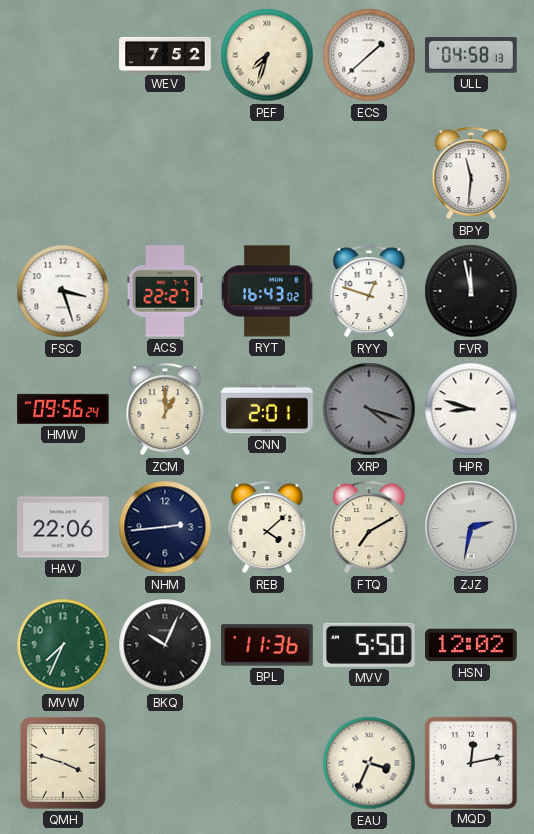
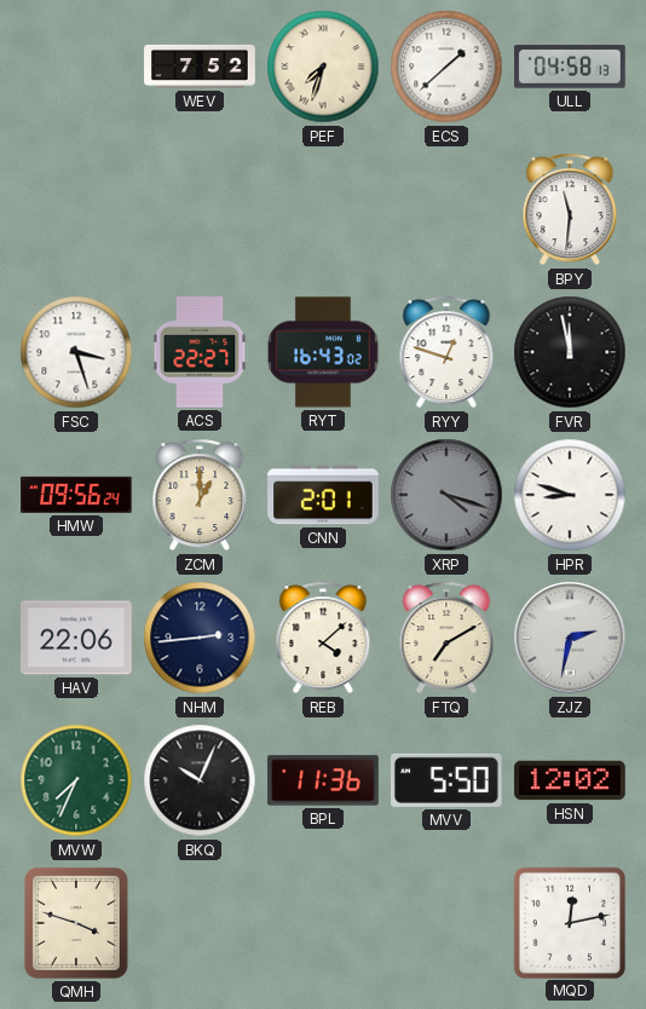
EAU: 3:34 -> none
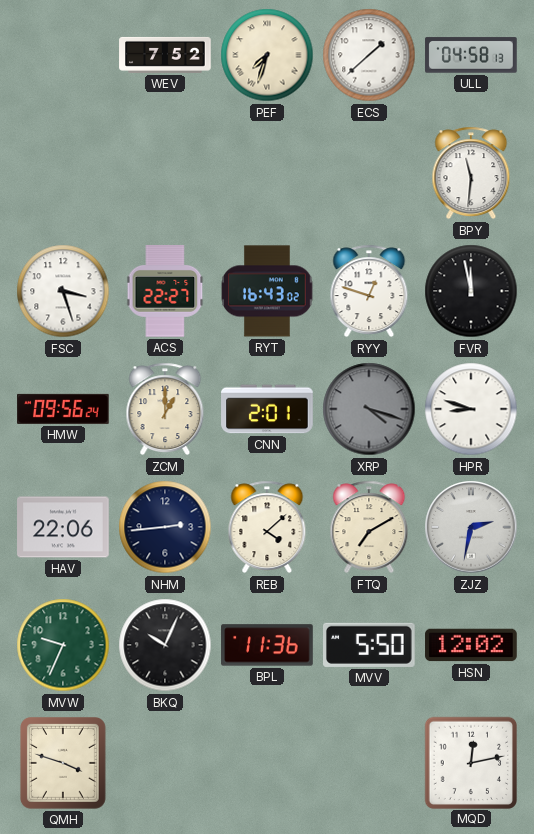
MVW: 7:34 -> 9:34
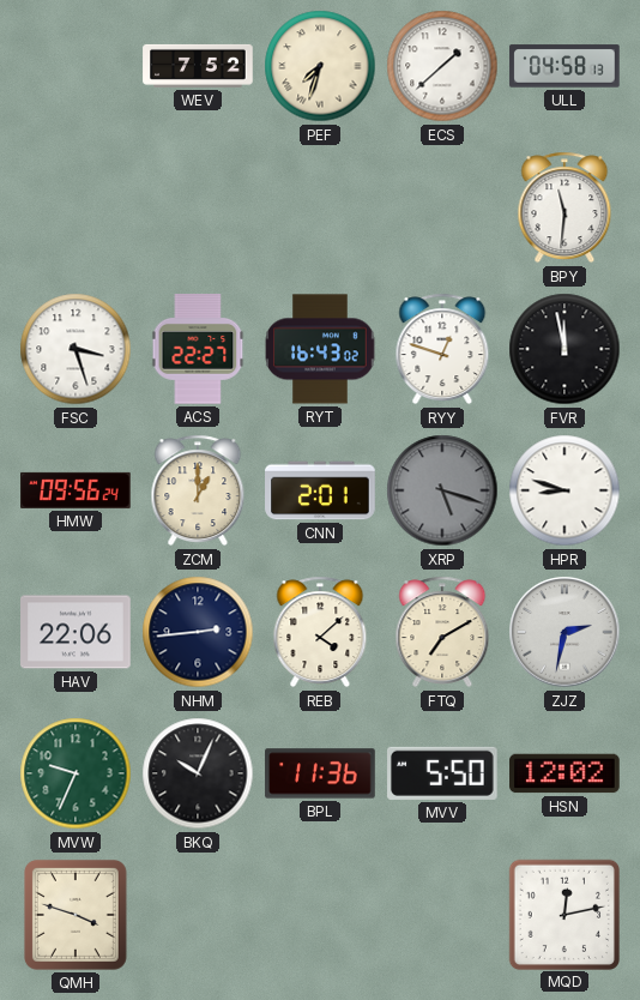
XRP: 4:18 -> 5:18
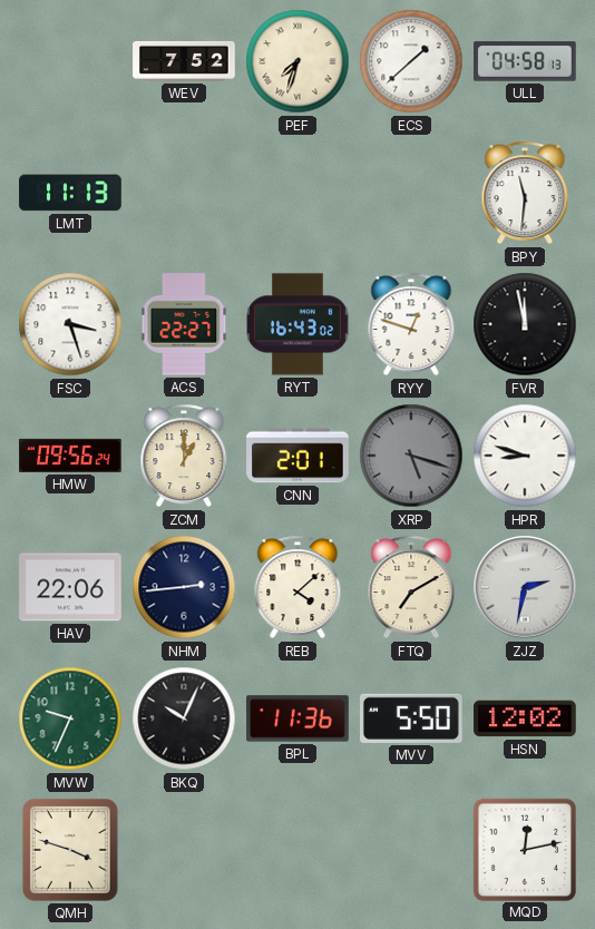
LMT: none -> 11:13
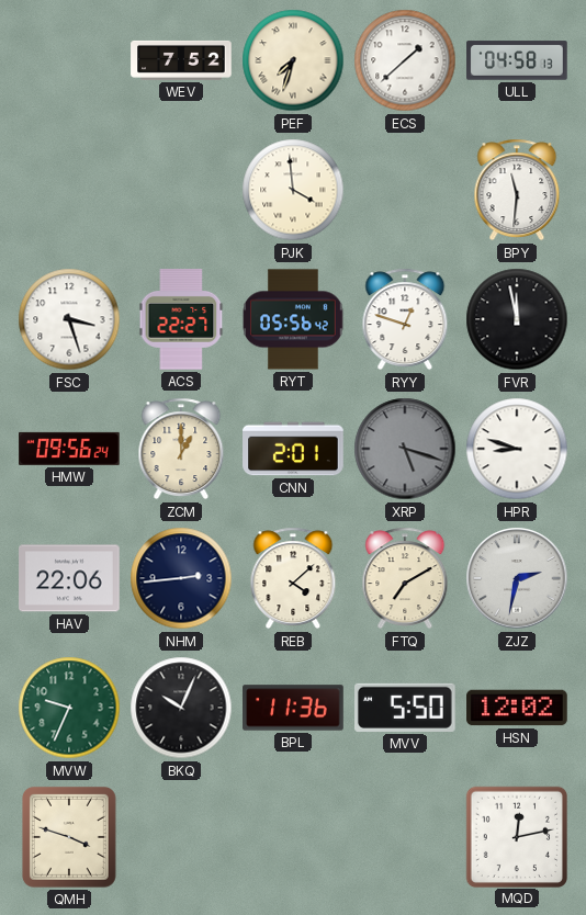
LMT: 11:13 -> none
PJK: none -> 3:59
RYT: 16:43 -> 05:56
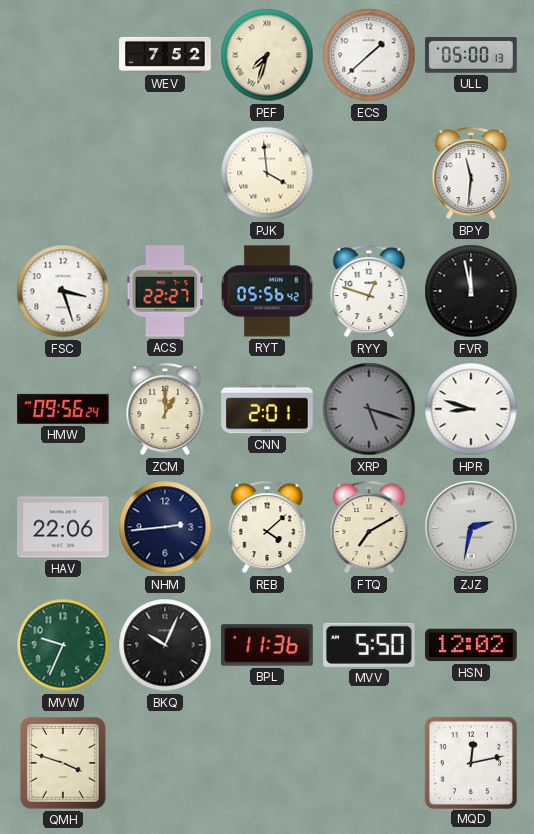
ULL: 04:58 -> 05:00
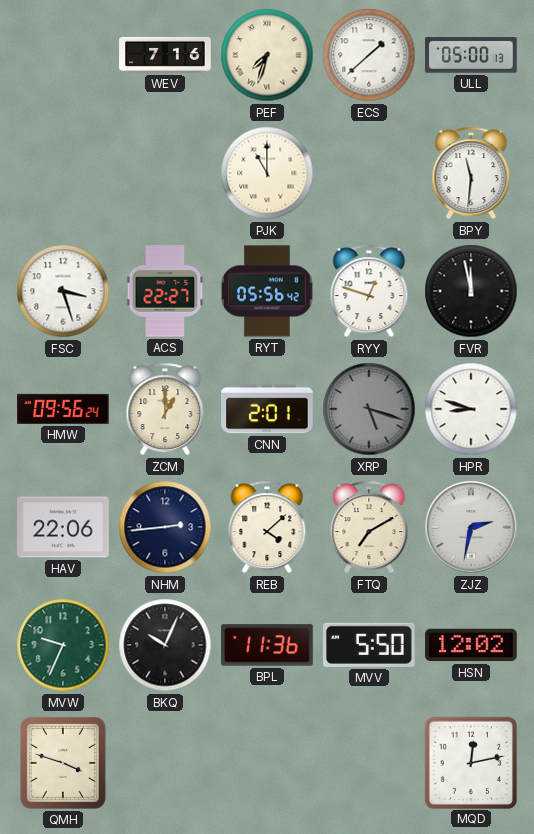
WEV: 7:52 -> 7:16
PJK: 3:59 -> 11:00
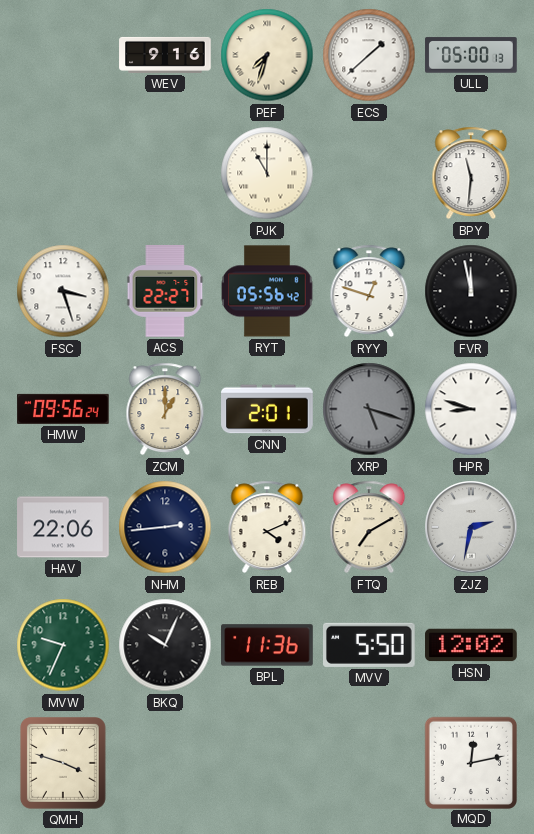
WEV: 7:16 -> 9:16
REB: 4:08 -> 4:11
